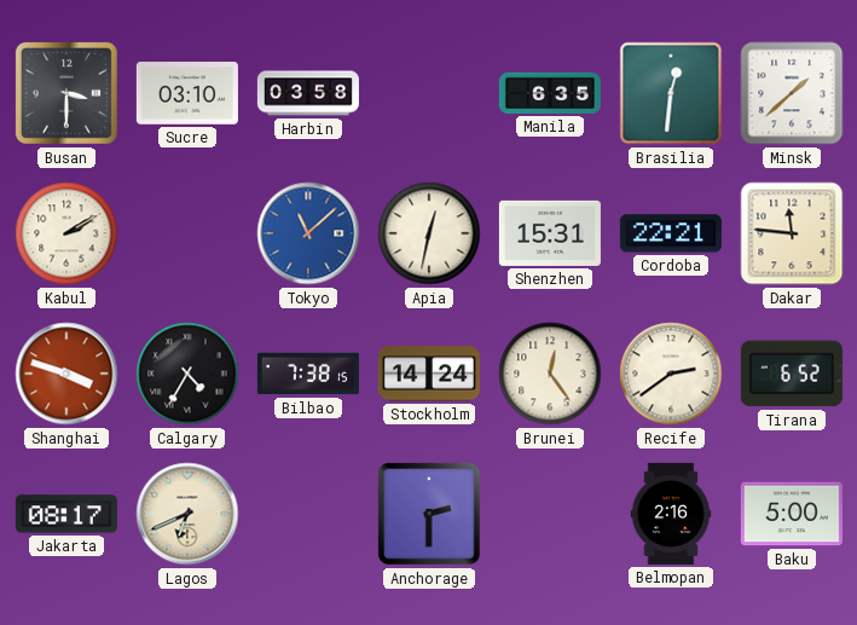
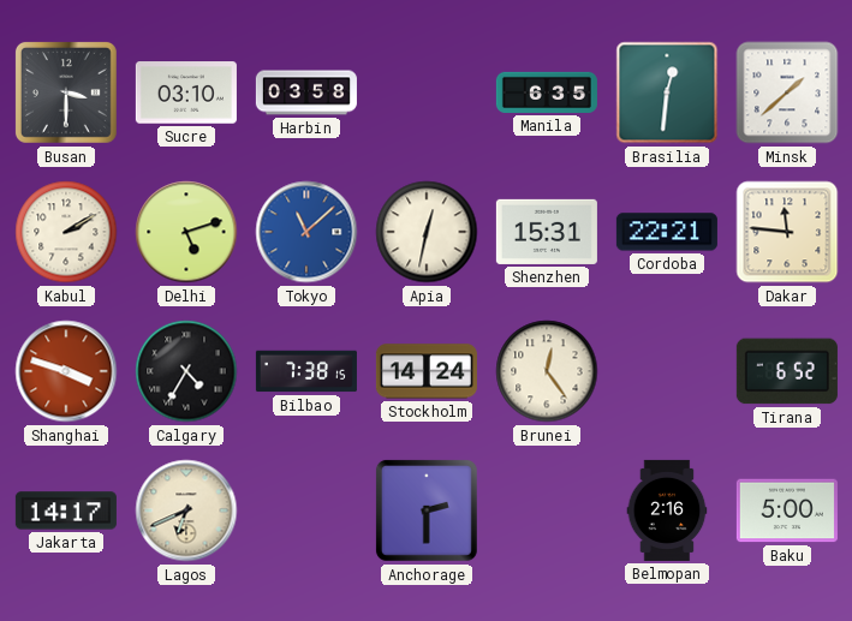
Delhi: none -> 5:12
Recife: 2:39 -> none
Jakarta: 08:17 -> 14:17
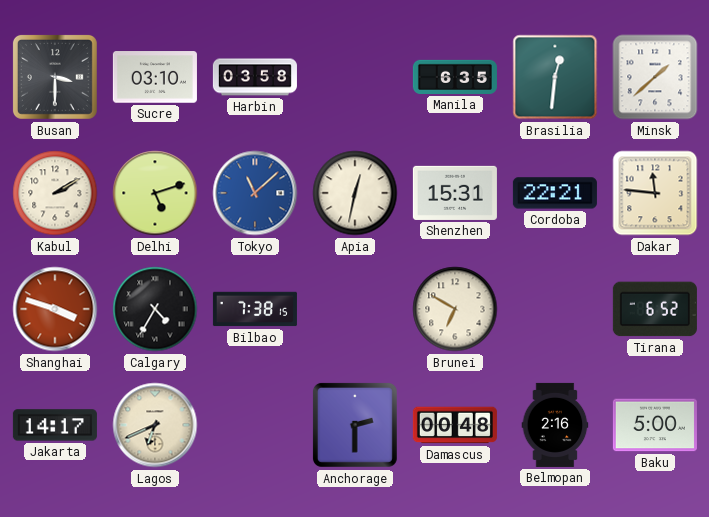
Stockholm: 14:24 -> none
Brunei: 12:24 -> 6:50
Damascus: none -> 00:48
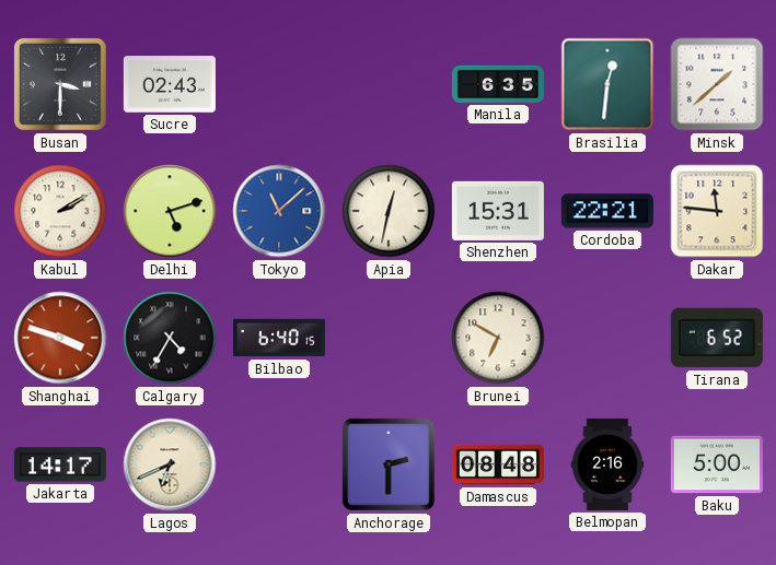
Sucre: 03:10 -> 02:43
Harbin: 03:58 -> none
Bilbao: 7:38 -> 6:40
Damascus: 00:48 -> 08:48
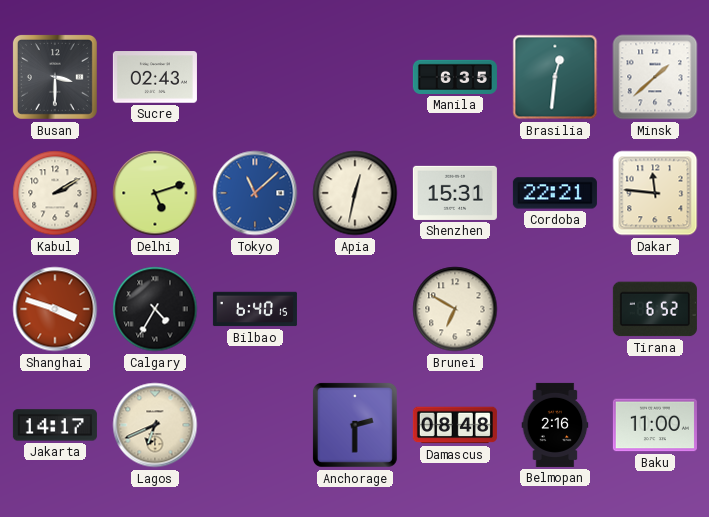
Baku: 5:00 -> 11:00
